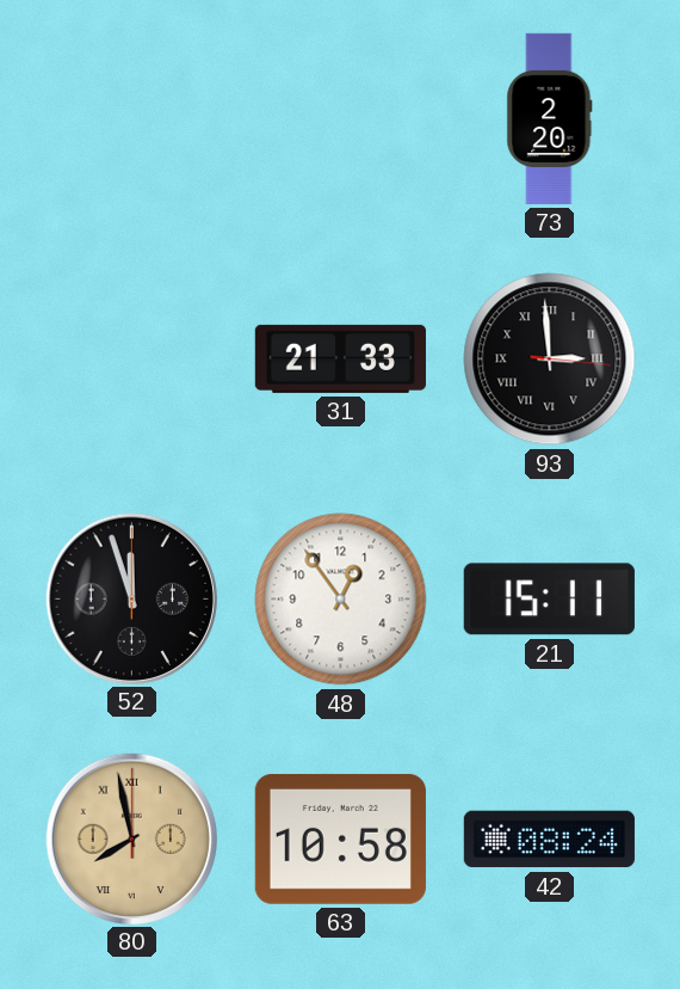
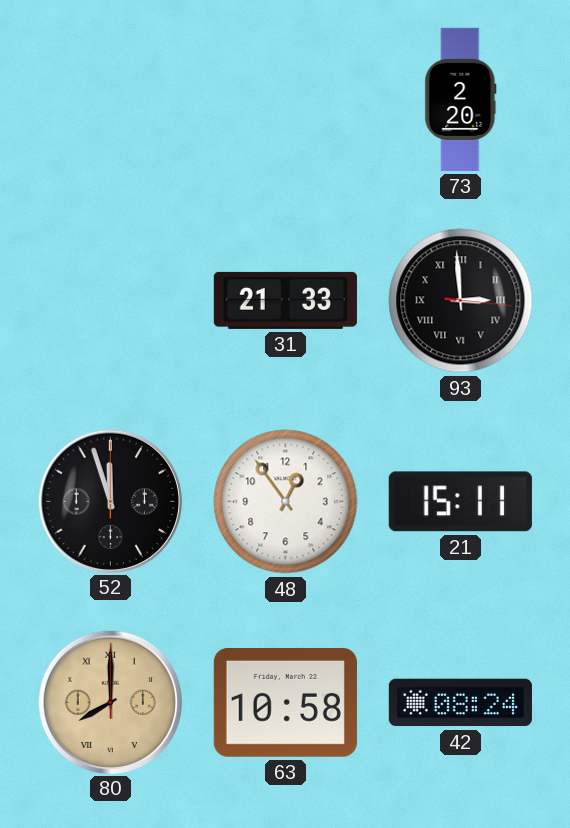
80: 7:58 -> 8:00
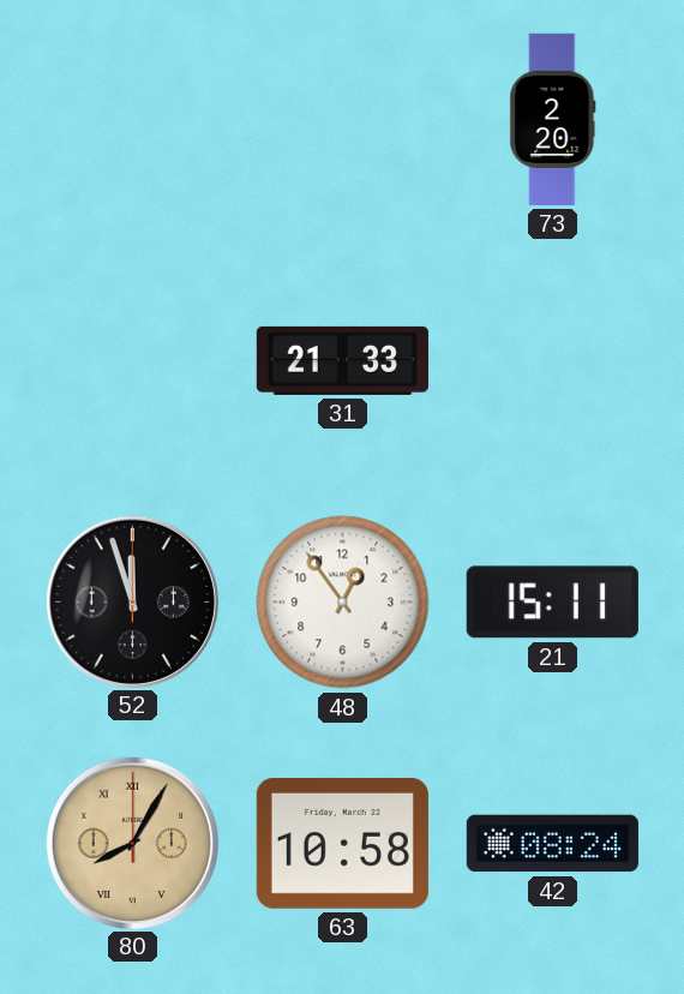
93: 2:59 -> none
80: 8:00 -> 8:05
